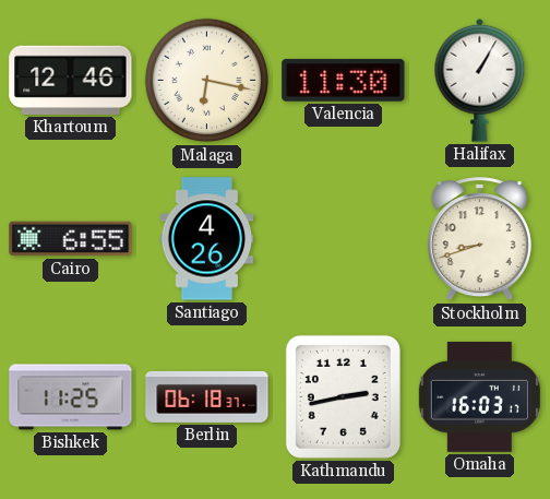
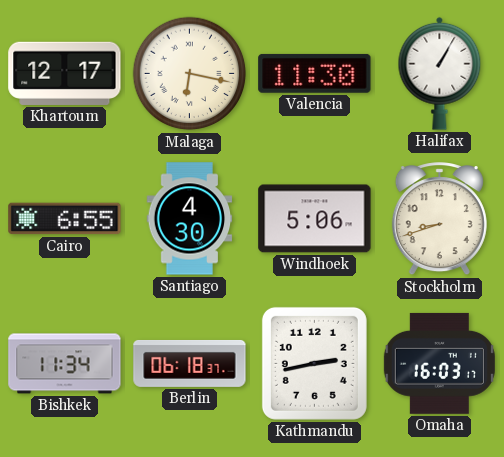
Khartoum: 12:46 -> 12:17
Santiago: 4:26 -> 4:30
Windhoek: none -> 5:06
Bishkek: 11:25 -> 11:34
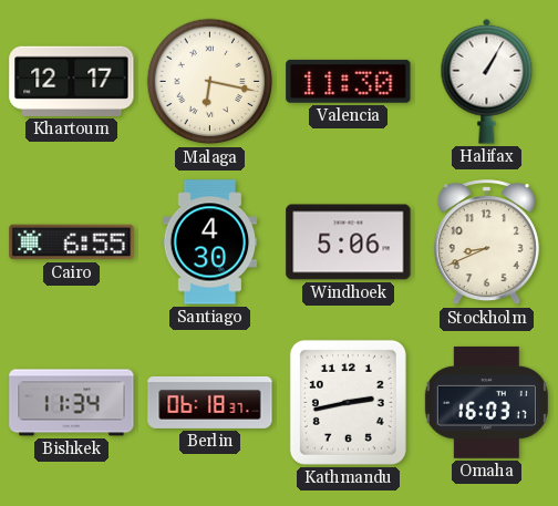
Stockholm: 8:42 -> 8:41
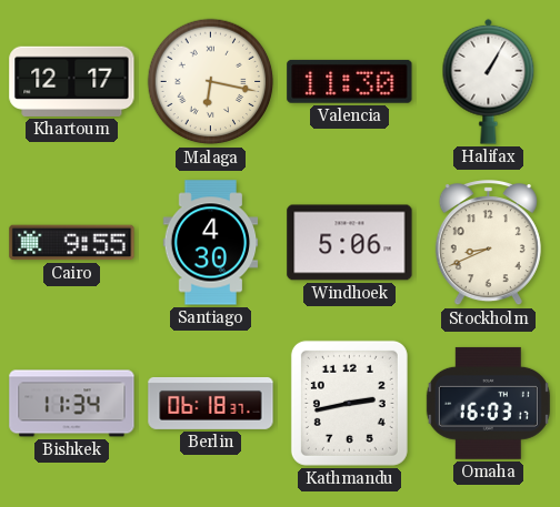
Cairo: 6:55 -> 9:55
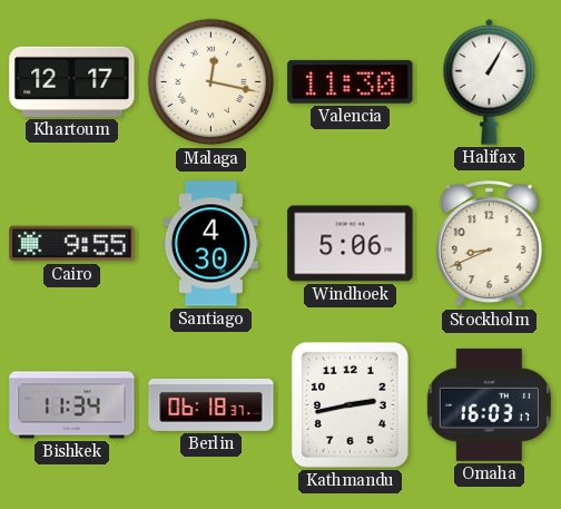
Malaga: 6:17 -> 12:17
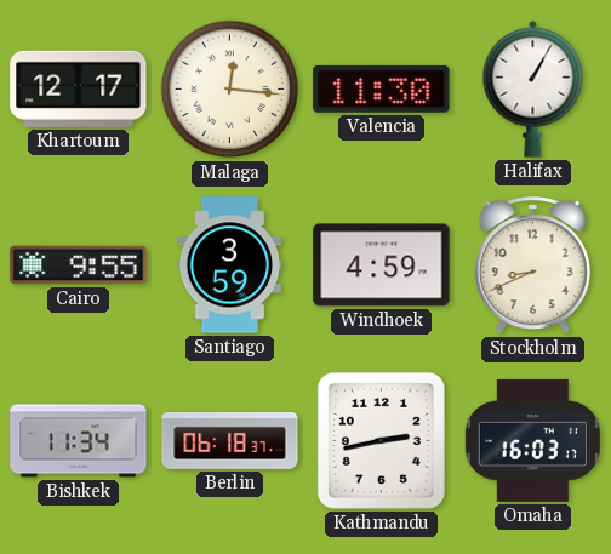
Malaga: 12:17 -> 12:16
Santiago: 4:30 -> 3:59
Windhoek: 5:06 -> 4:59
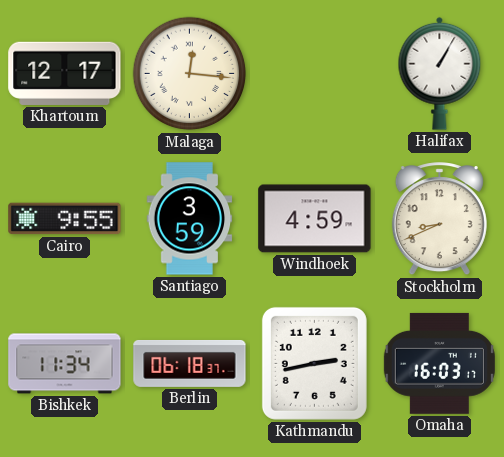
Valencia: 11:30 -> none
